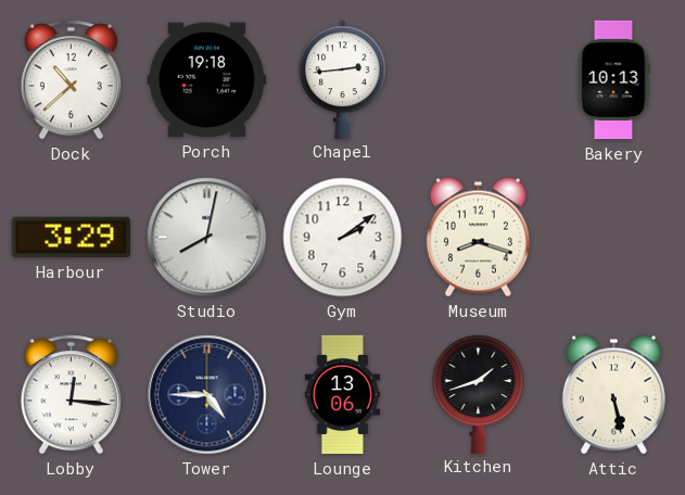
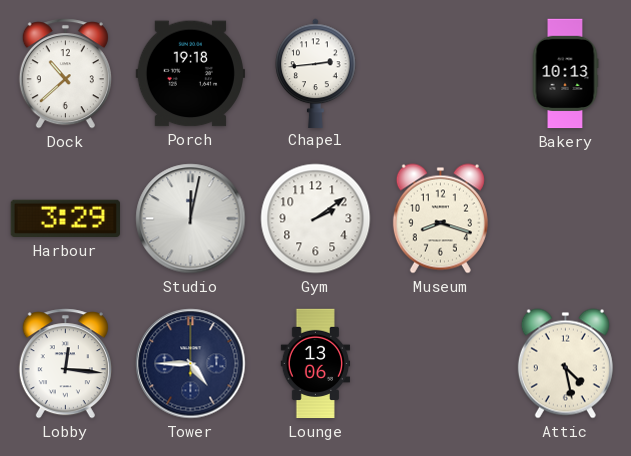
Studio: 8:02 -> 12:02
Kitchen: 1:42 -> none
Attic: 5:28 -> 4:28
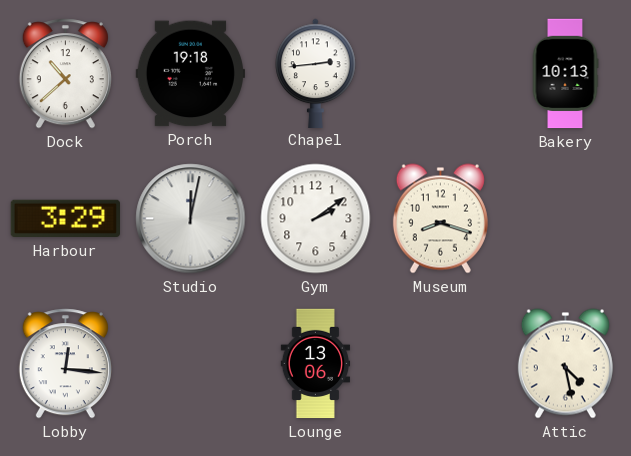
Tower: 4:45 -> none
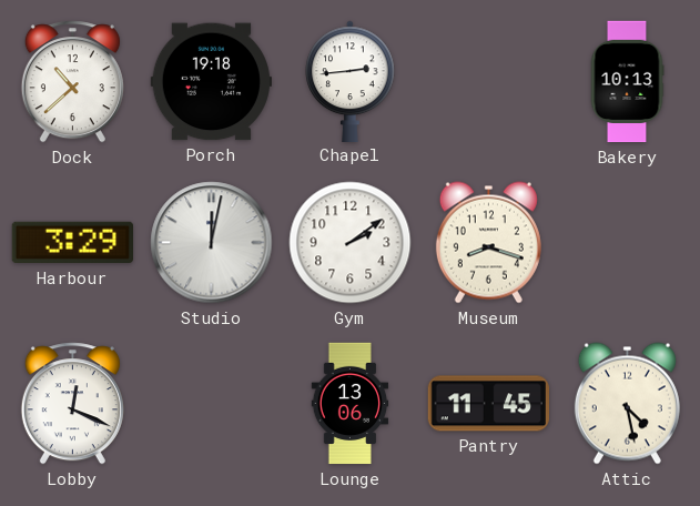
Lobby: 12:16 -> 12:19
Pantry: none -> 11:45
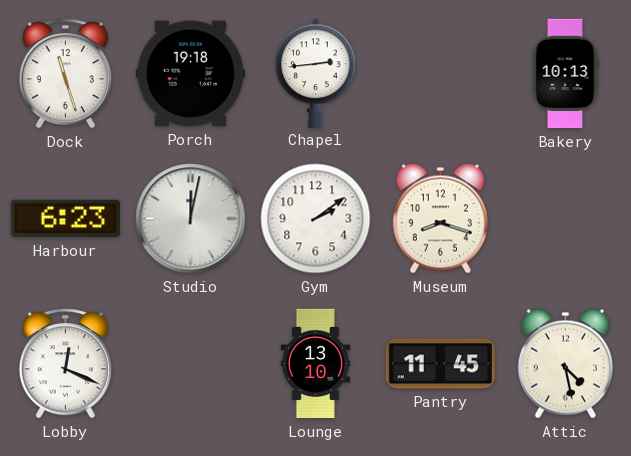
Dock: 10:38 -> 11:27
Harbour: 3:29 -> 6:23
Lounge: 13:06 -> 13:10
